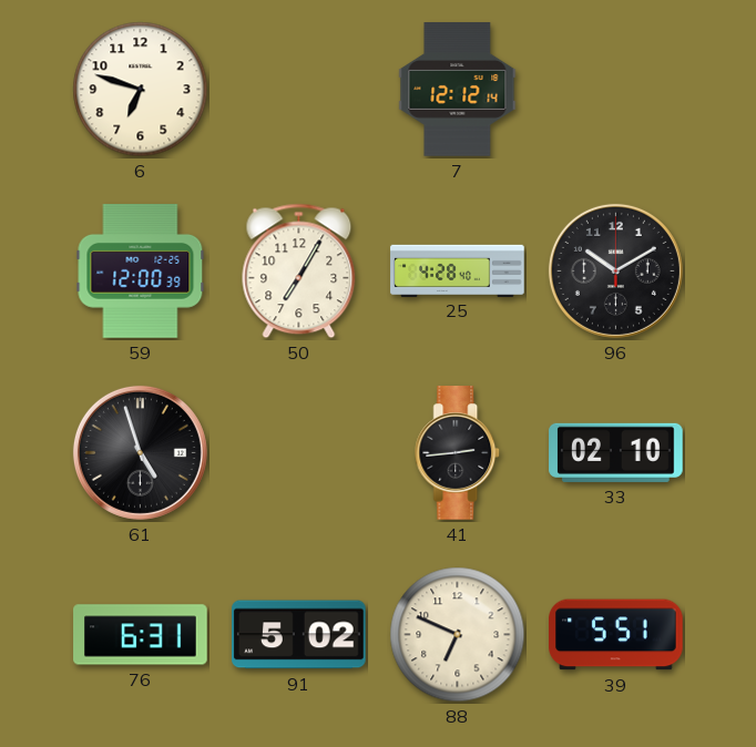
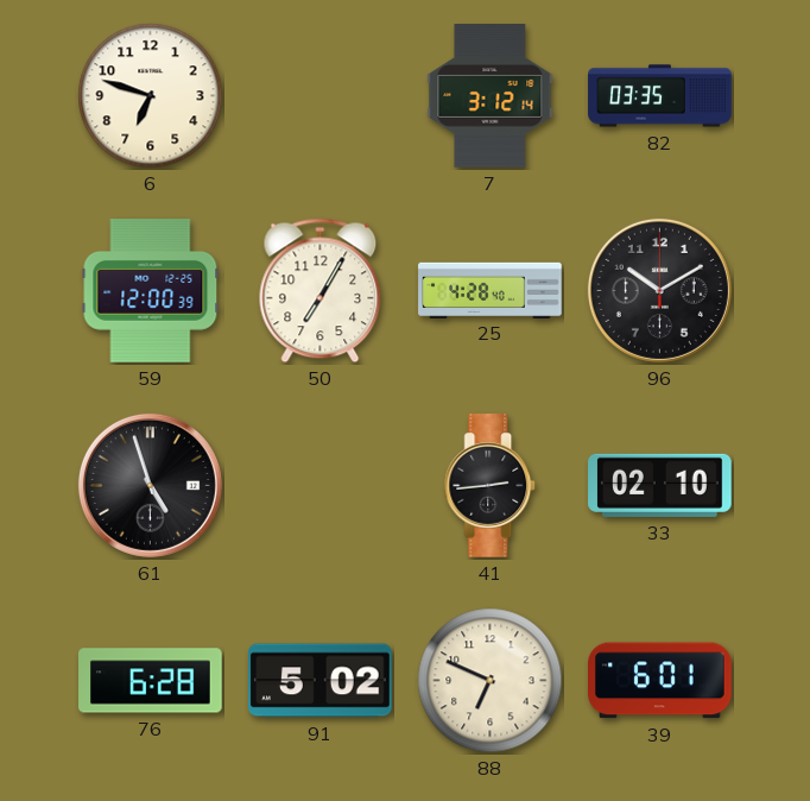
7: 12:12 -> 3:12
82: none -> 03:35
76: 6:31 -> 6:28
39: 5:51 -> 6:01
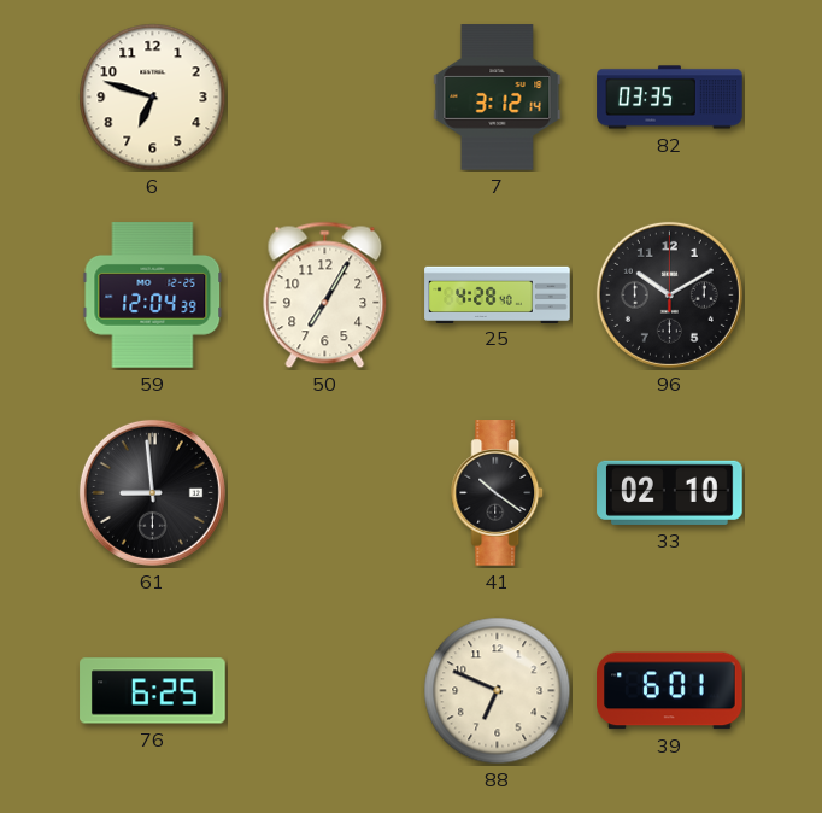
59: 12:00 -> 12:04
61: 4:57 -> 8:59
41: 2:44 -> 10:21
76: 6:28 -> 6:25
91: 5:02 -> none
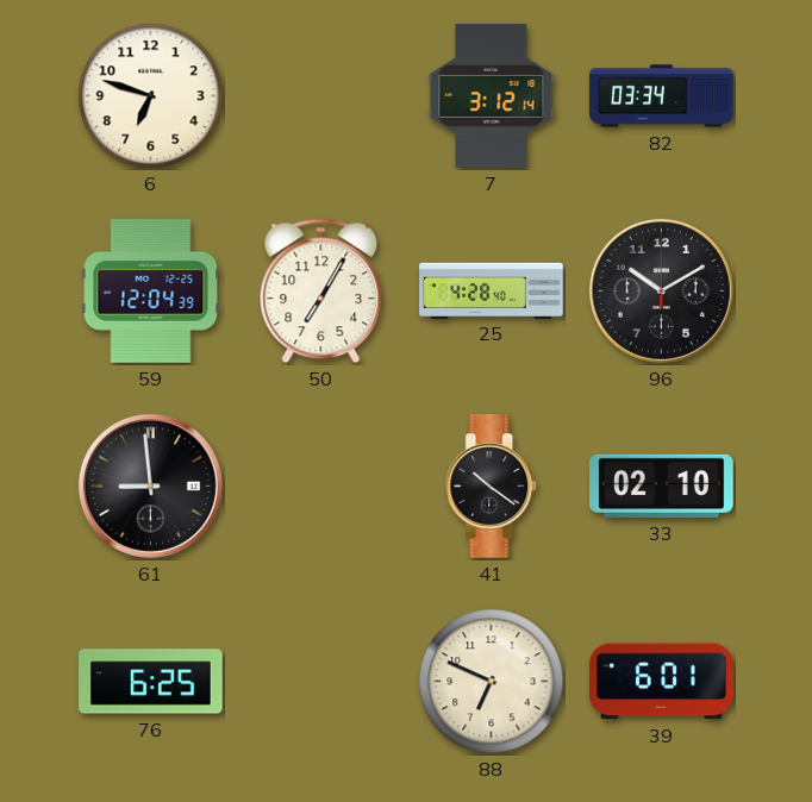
82: 03:35 -> 03:34
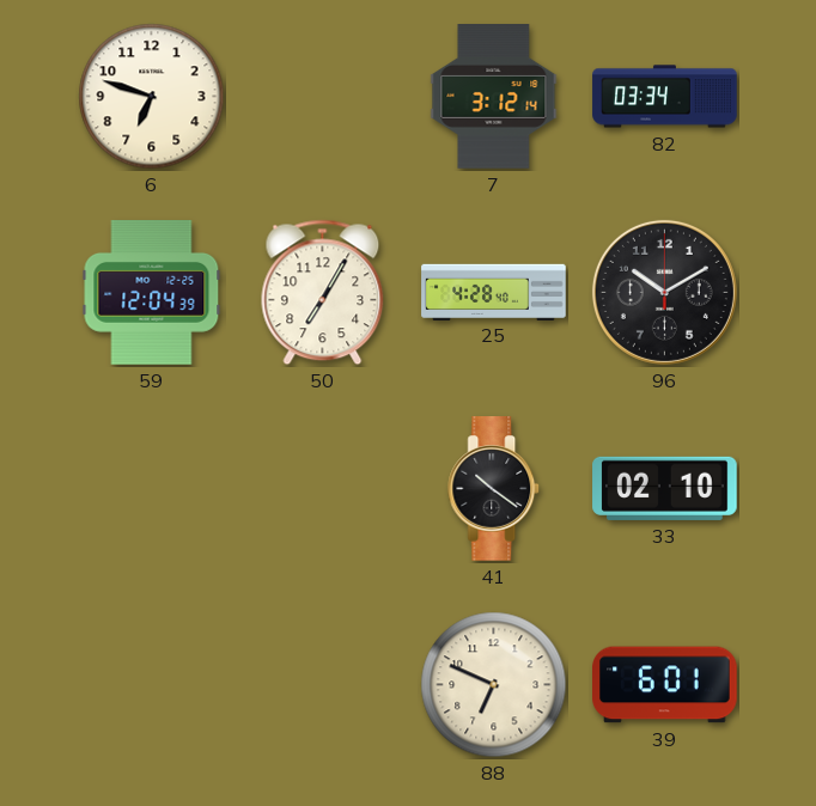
61: 8:59 -> none
76: 6:25 -> none
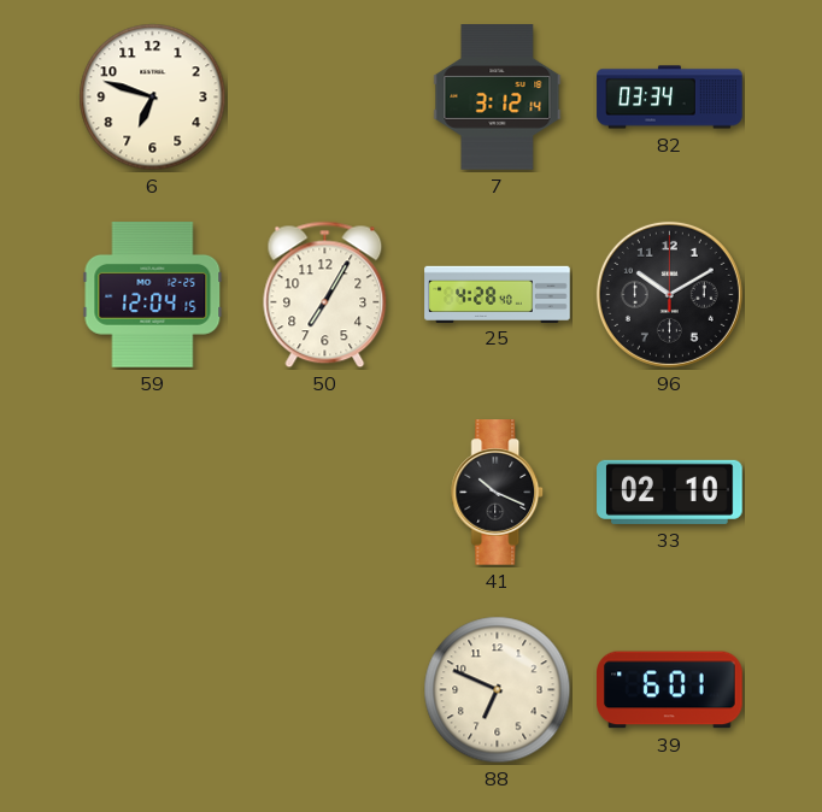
59: 12:04:39 -> 12:04:15
41: 10:21 -> 10:19
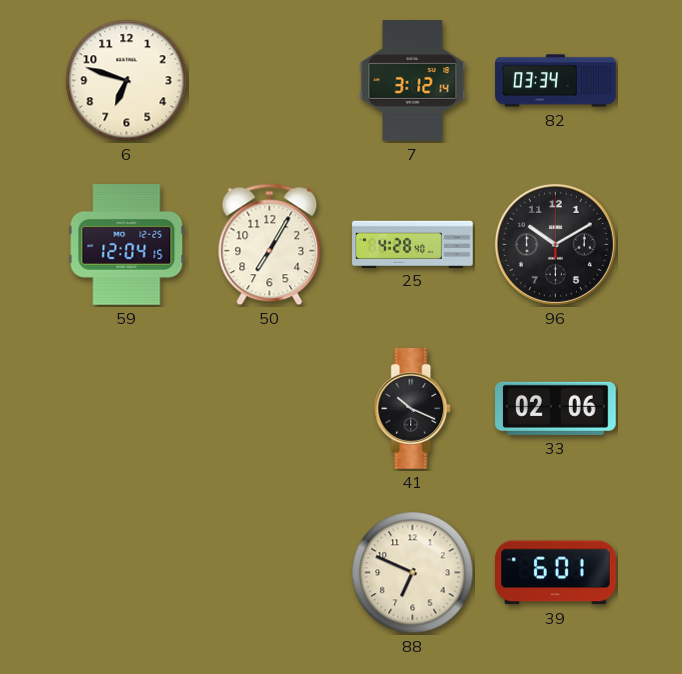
33: 02:10 -> 02:06
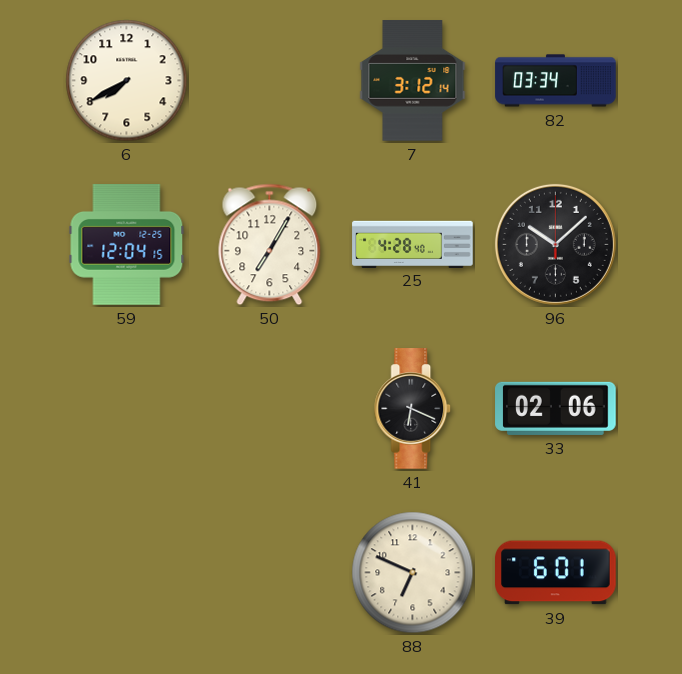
6: 6:48 -> 7:40
96: 10:10 -> 10:08
41: 10:19 -> 6:19
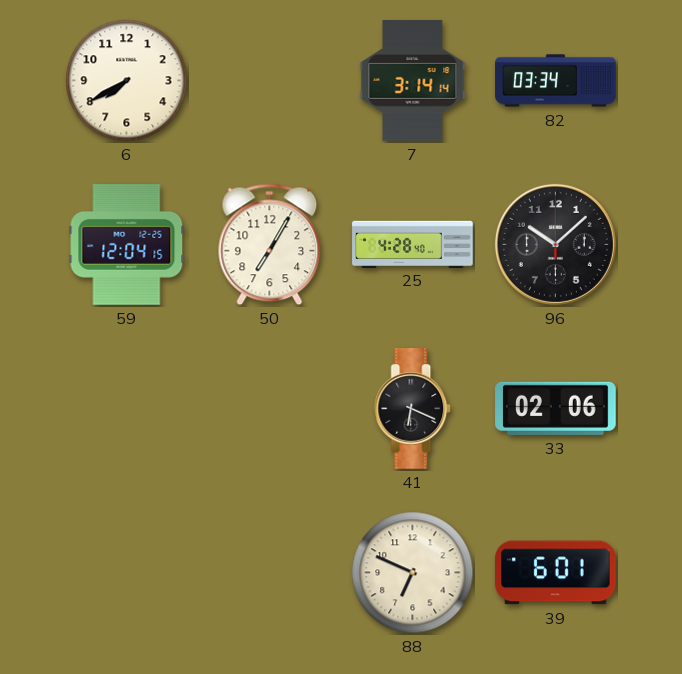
7: 3:12 -> 3:14
